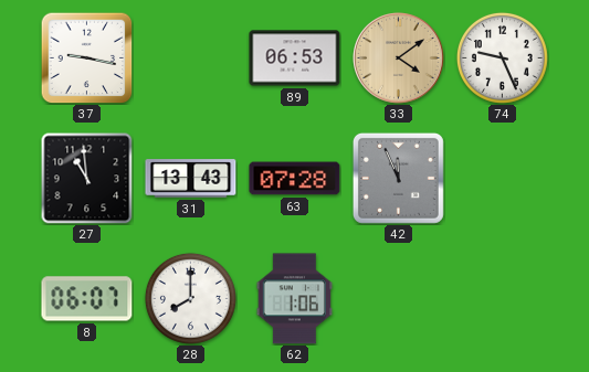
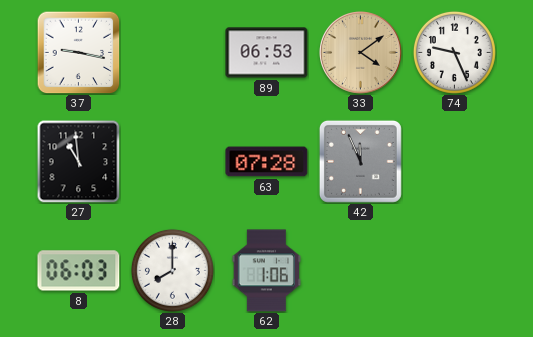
31: 13:43 -> none
8: 06:07 -> 06:03
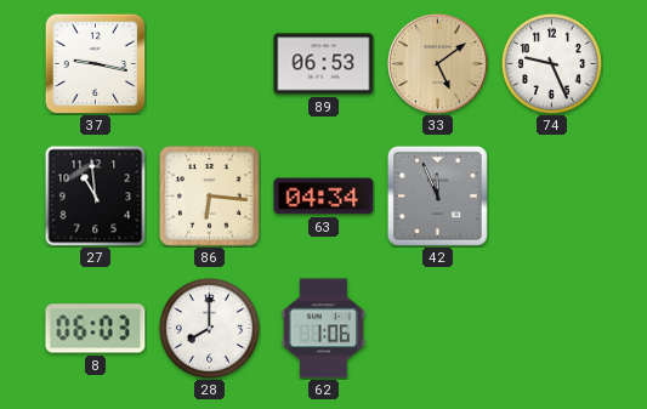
33: 4:09 -> 5:09
86: none -> 6:16
63: 07:28 -> 04:34
